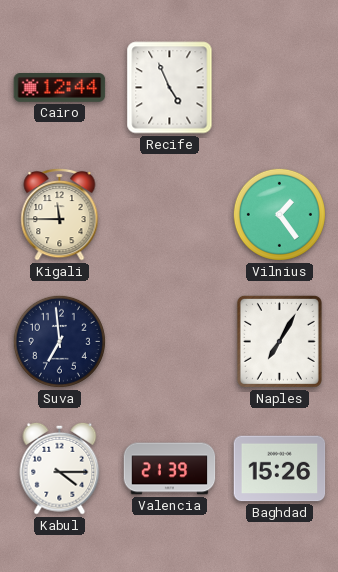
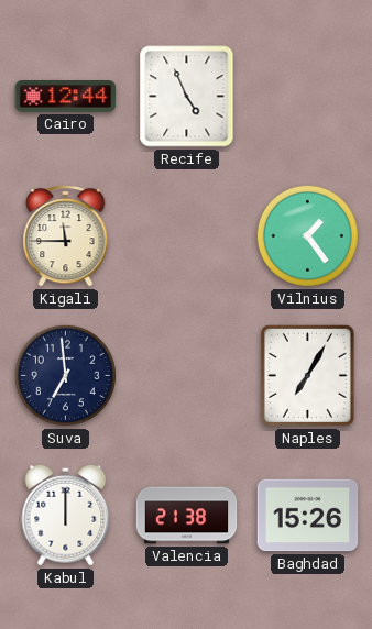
Kabul: 4:15 -> 12:00
Valencia: 21:39 -> 21:38
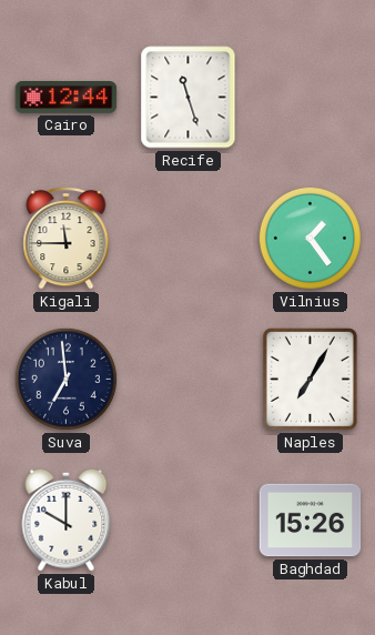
Recife: 4:56 -> 11:27
Kabul: 12:00 -> 10:00
Valencia: 21:38 -> none
